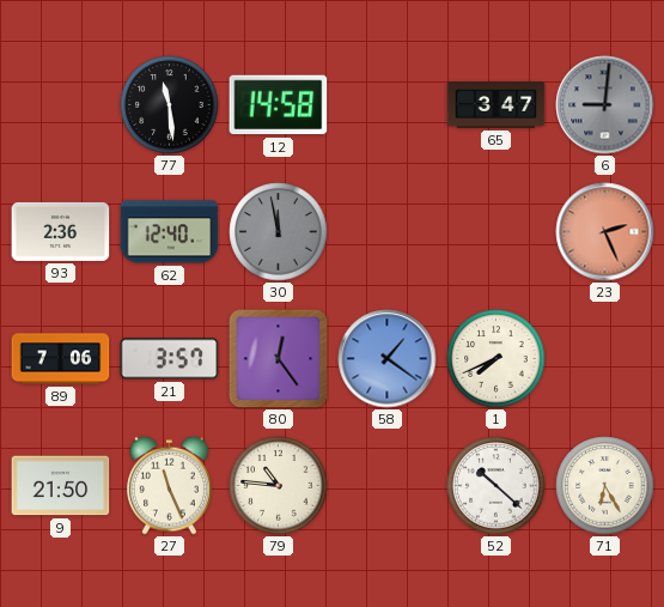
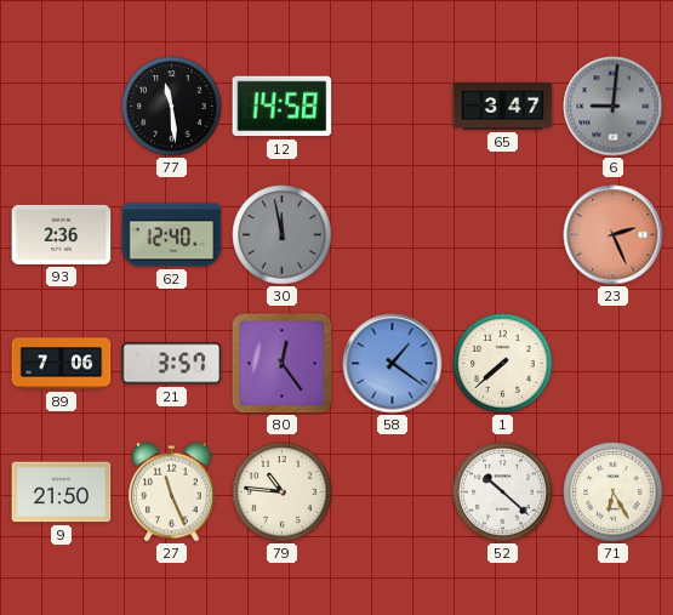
1: 7:41 -> 7:38
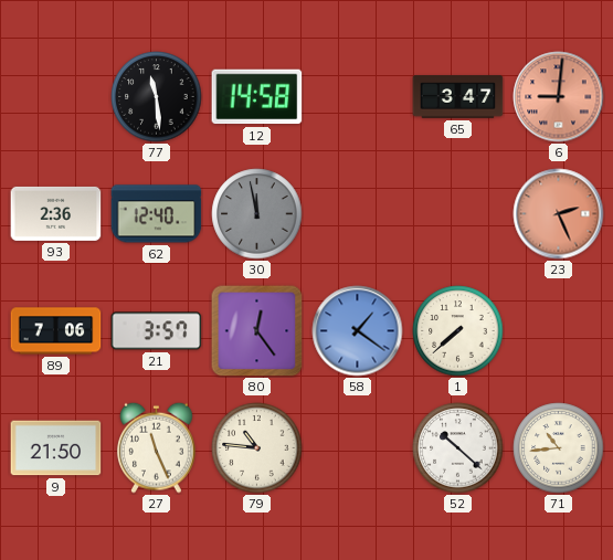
6 dial: grey -> salmon
71: 6:25 -> 10:44
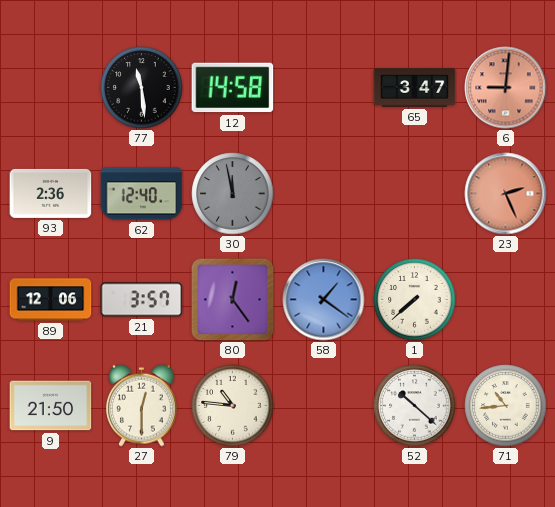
89: 7:06 -> 12:06
27: 11:26 -> 12:30
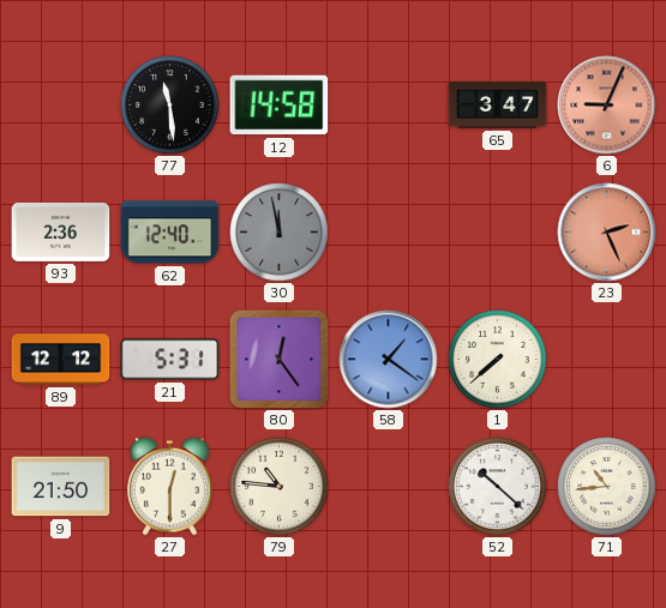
6: 9:01 -> 9:04
89: 12:06 -> 12:12
21: 3:57 -> 5:31
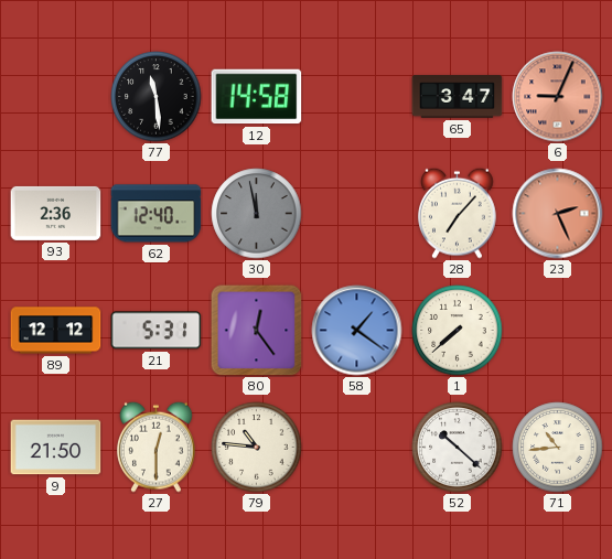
28: none -> 7:07
